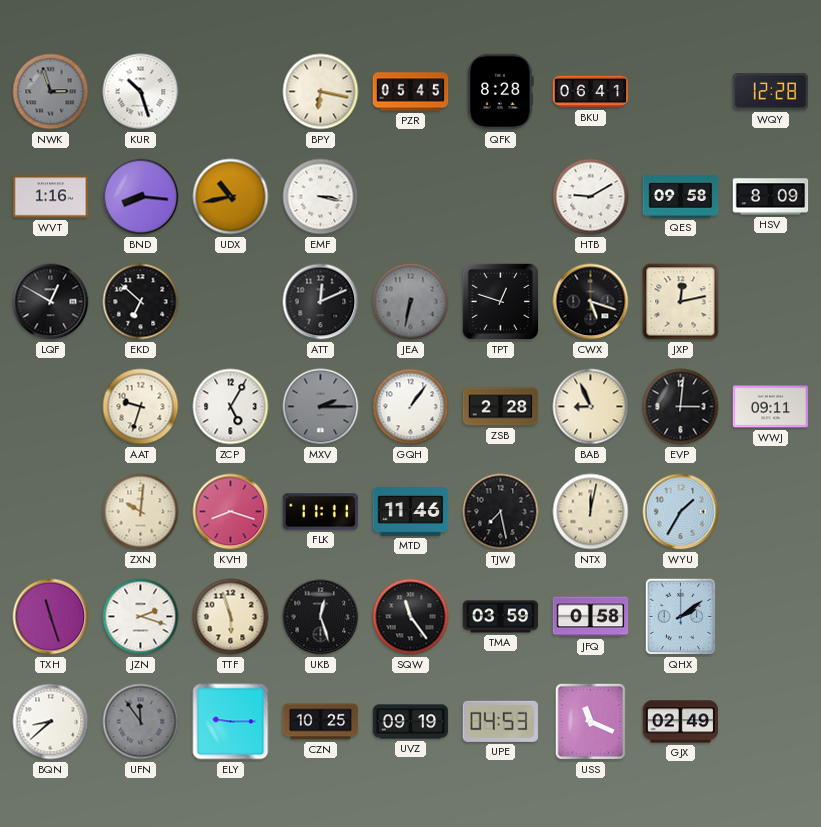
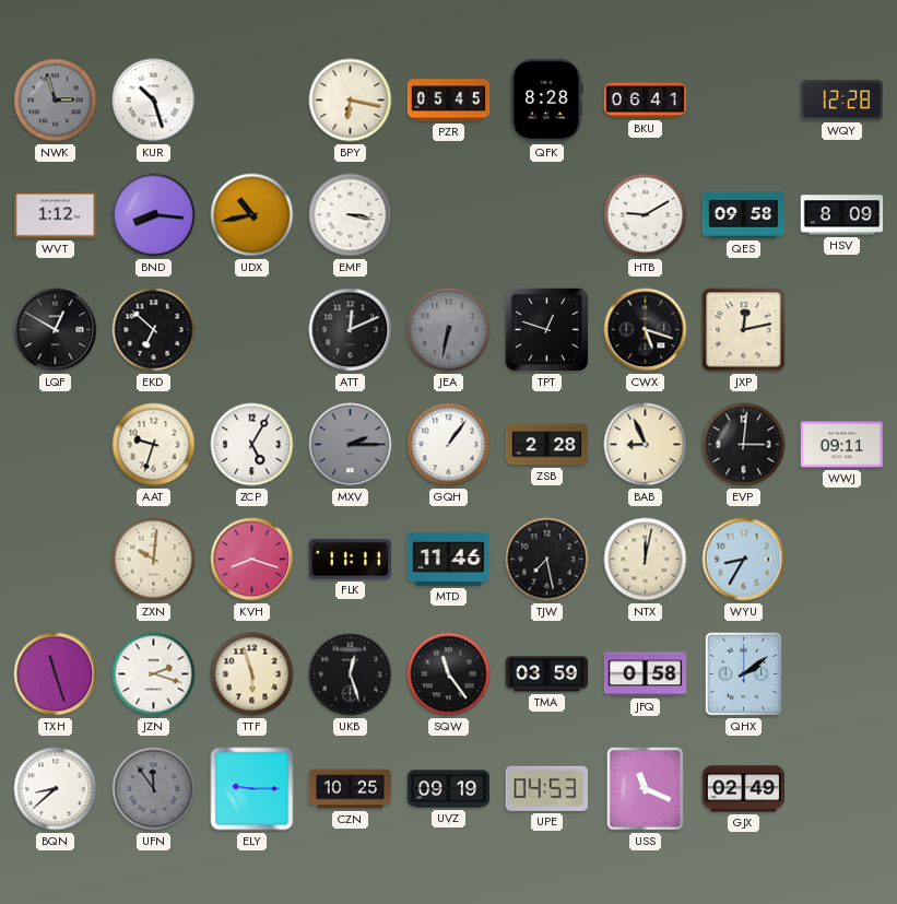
WVT: 1:16 -> 1:12
WYU: 1:35 -> 8:35
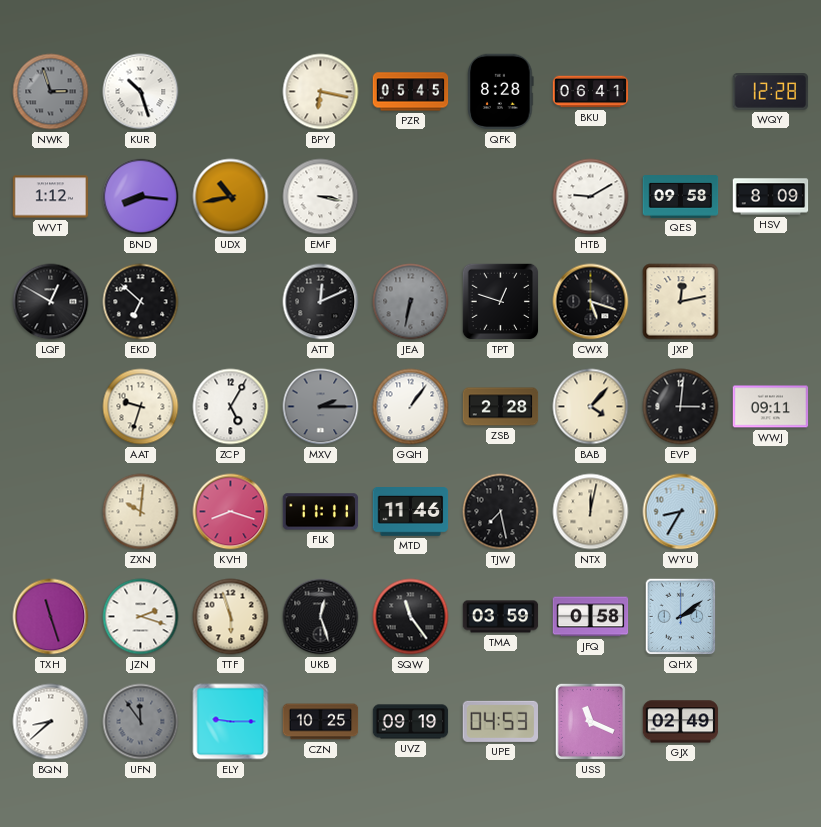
BAB: 8:56 -> 4:07
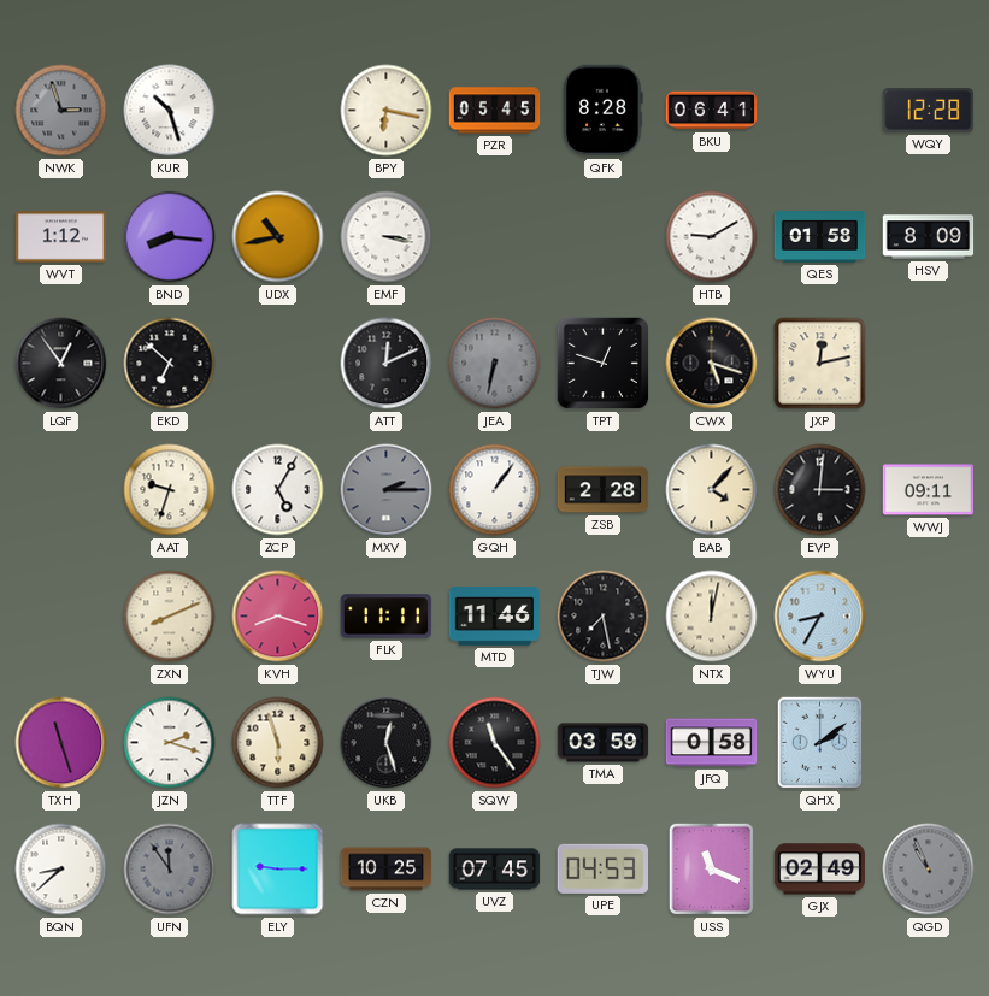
QES: 09:58 -> 01:58
LQF: 12:50 -> 12:54
ZXN: 10:01 -> 8:11
UVZ: 09:19 -> 07:45
QGD: none -> 10:56
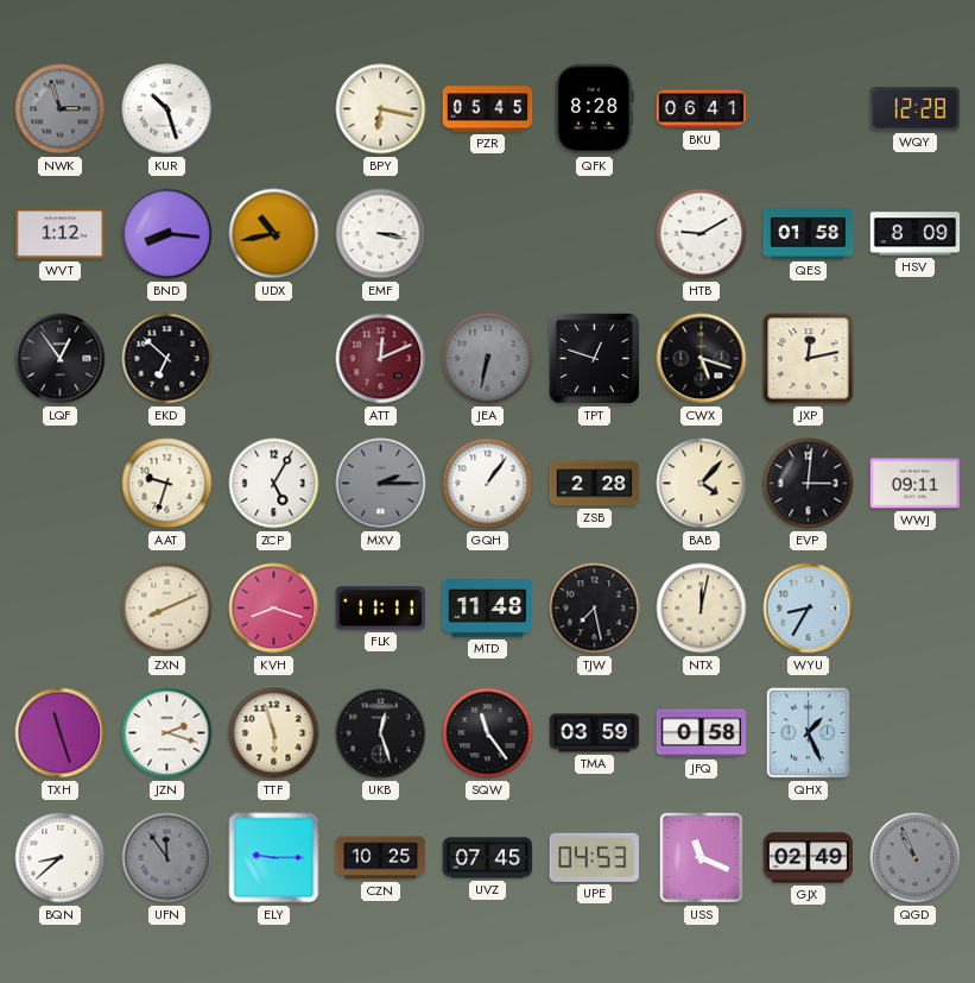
ATT dial: black -> burgundy
MTD: 11:46 -> 11:48
QHX: 2:09 -> 1:26
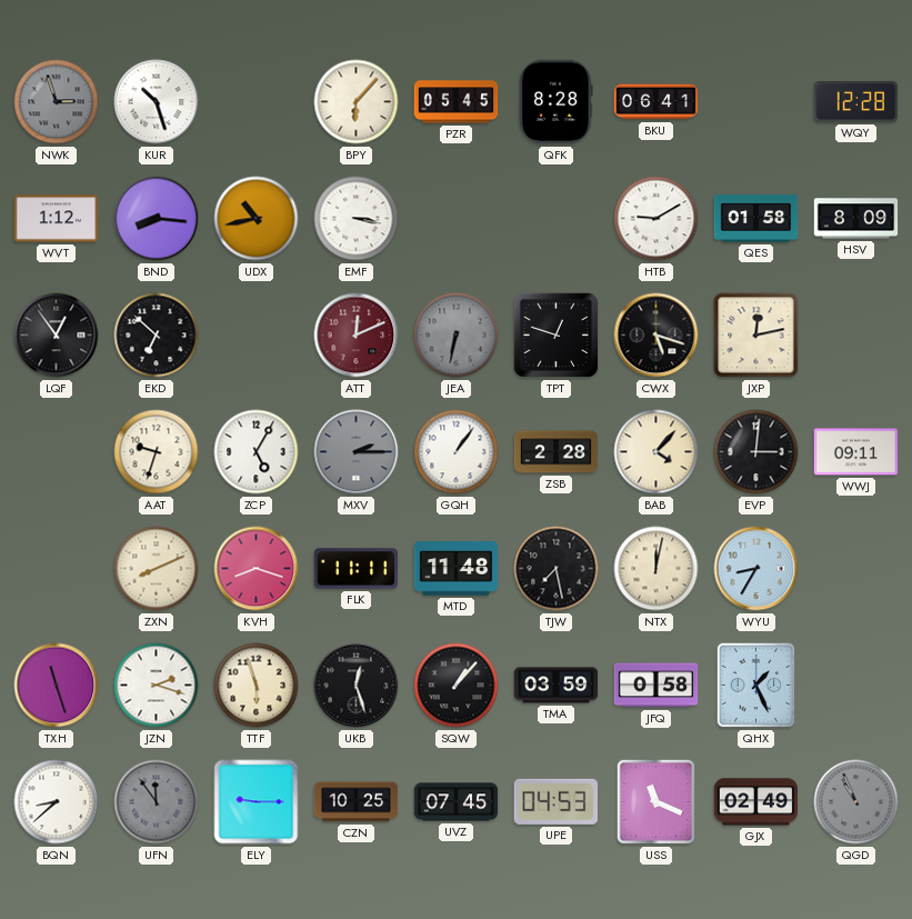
BPY: 6:17 -> 6:07
SQW: 11:24 -> 1:07
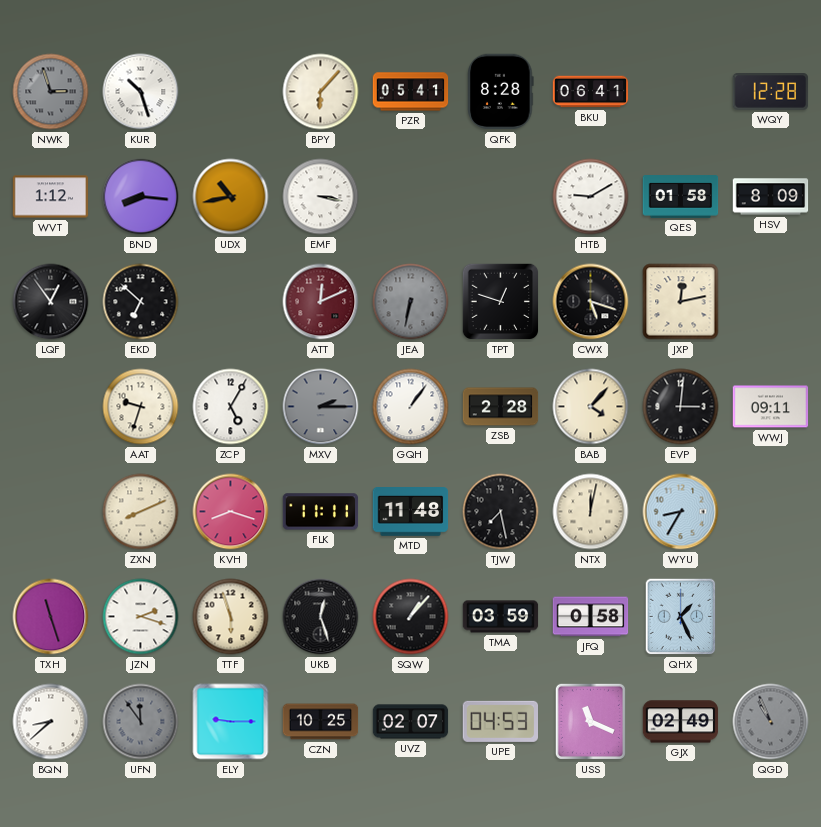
PZR: 05:45 -> 05:41
UVZ: 07:45 -> 02:07
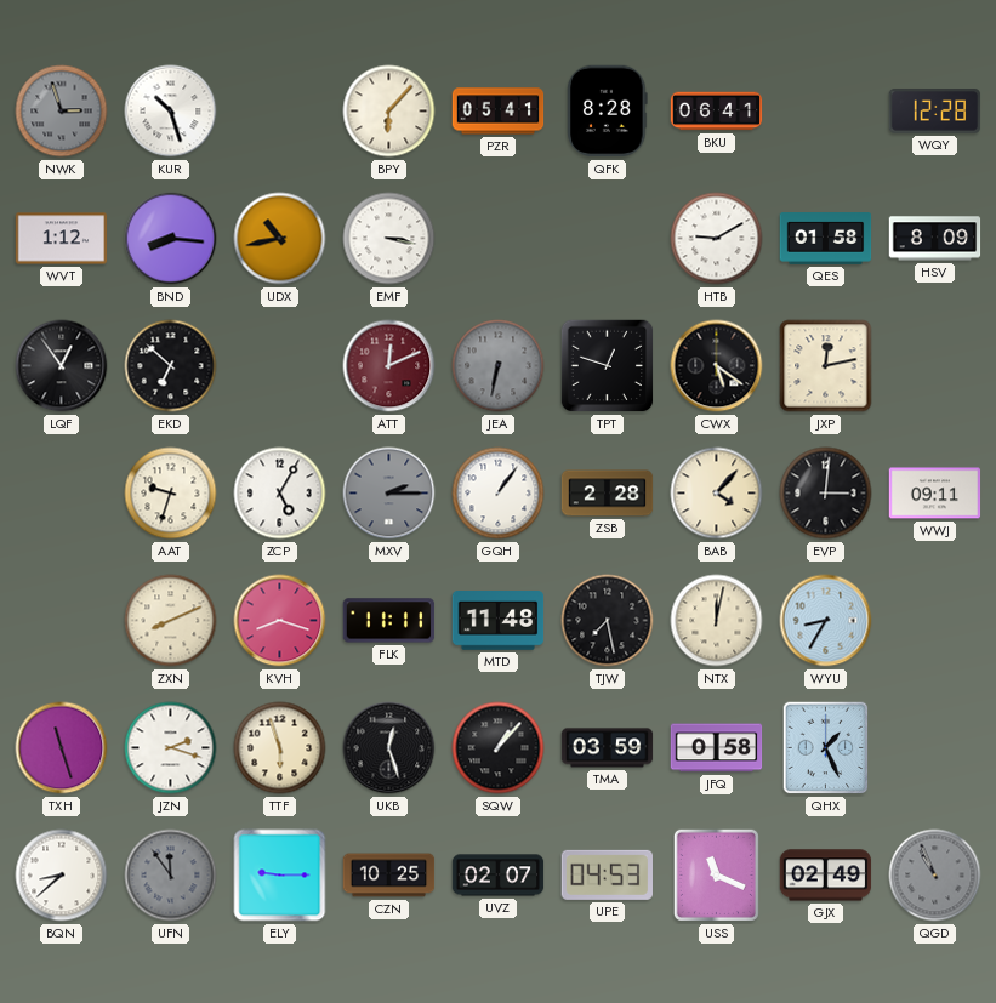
CWX: 5:18 -> 5:21
